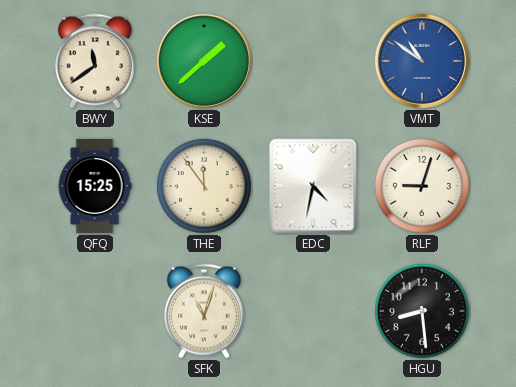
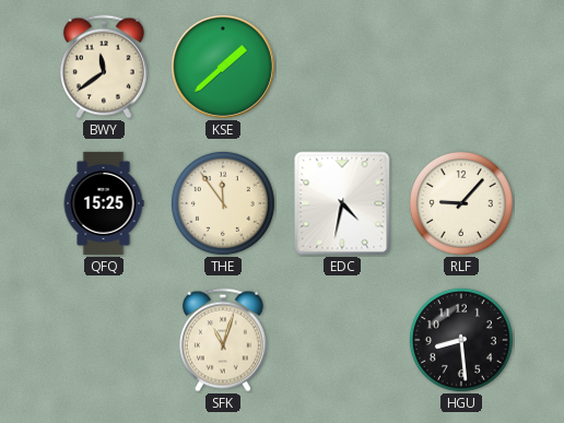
VMT: 10:51 -> none
RLF: 9:03 -> 9:07
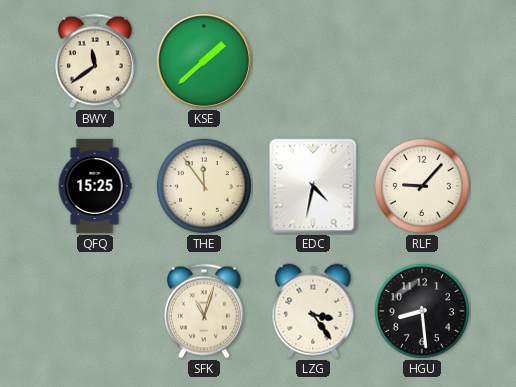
LZG: none -> 3:24
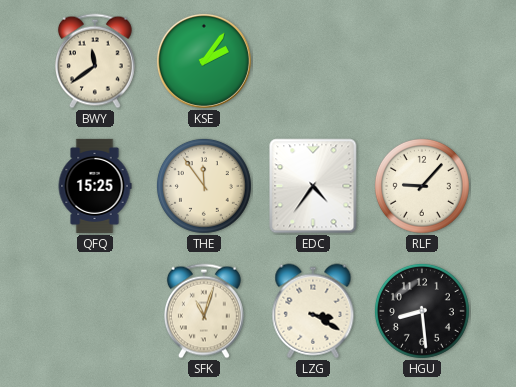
KSE: 1:38 -> 2:06
EDC: 4:32 -> 4:36
LZG: 3:24 -> 3:20
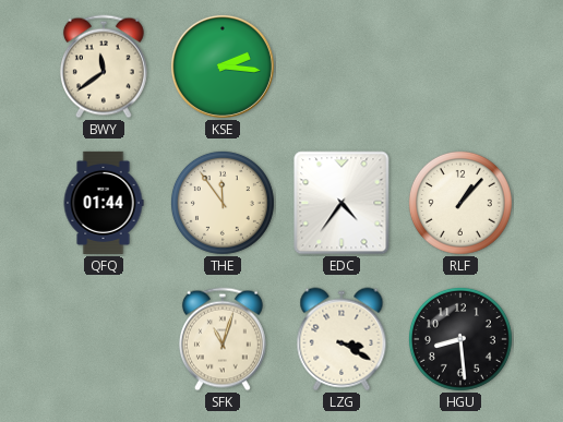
KSE: 2:06 -> 2:16
QFQ: 15:25 -> 01:44
RLF: 9:07 -> 1:07
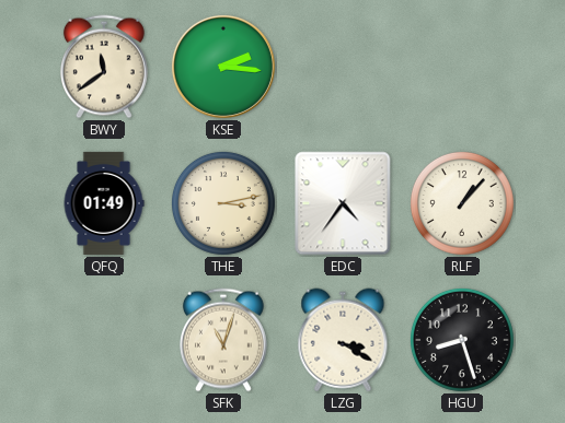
QFQ: 01:44 -> 01:49
THE: 11:54 -> 3:13
HGU: 8:29 -> 8:27
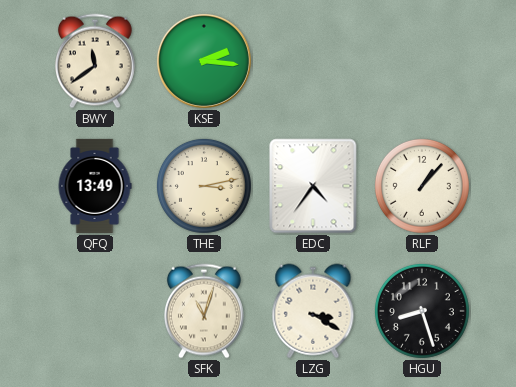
QFQ: 01:49 -> 13:49
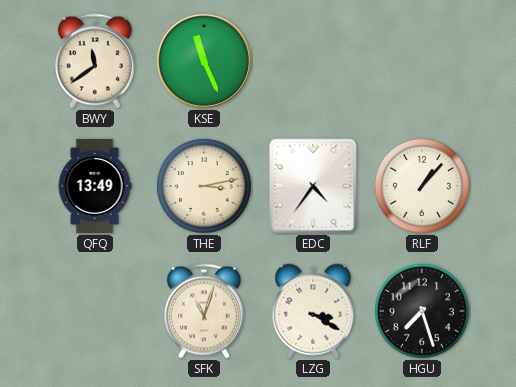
KSE: 2:16 -> 11:26
HGU: 8:27 -> 7:27
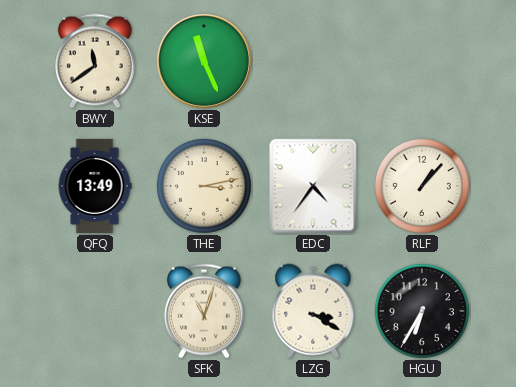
HGU: 7:27 -> 6:35
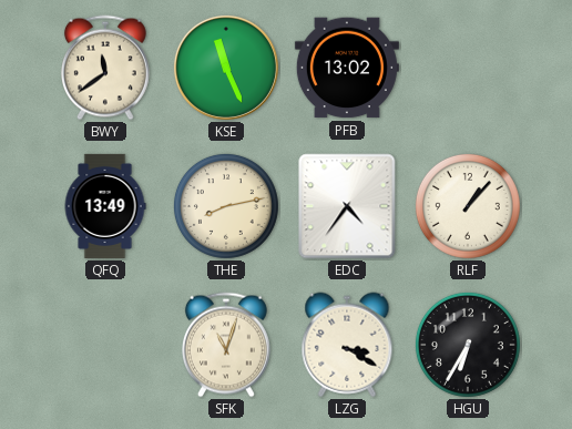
PFB: none -> 13:02
THE: 3:13 -> 8:13
